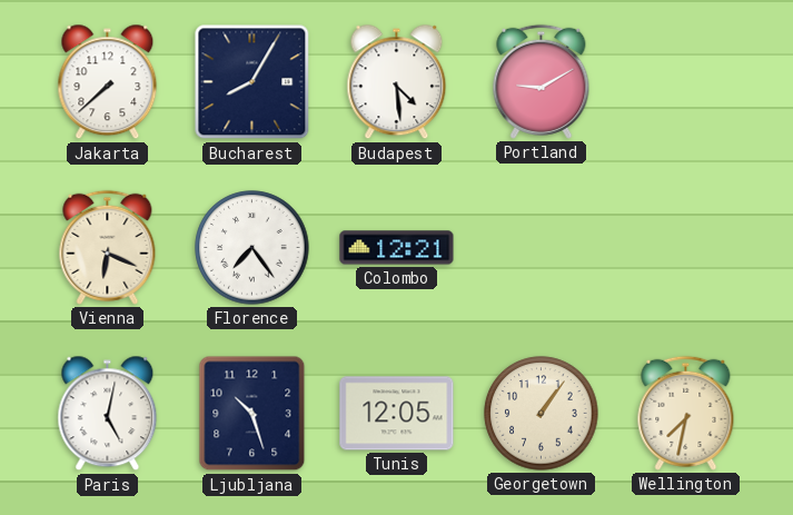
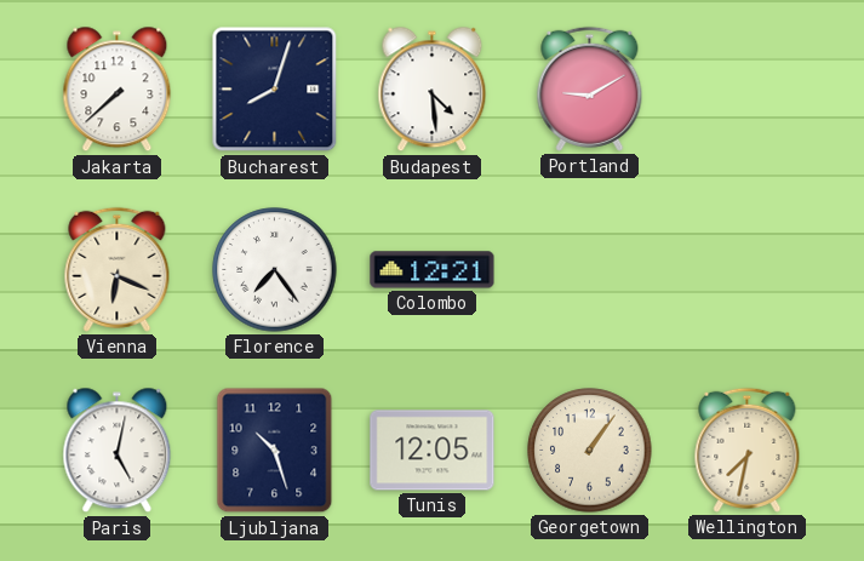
Bucharest: 8:05 -> 8:03
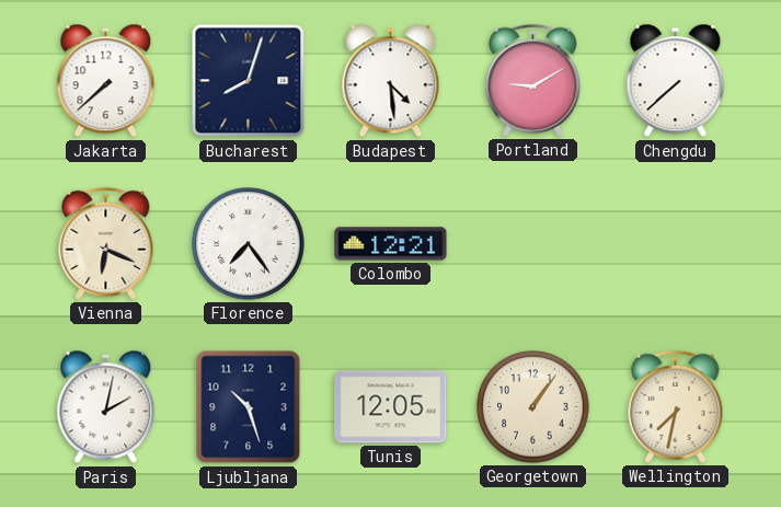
Chengdu: none -> 7:38
Paris: 5:02 -> 2:02
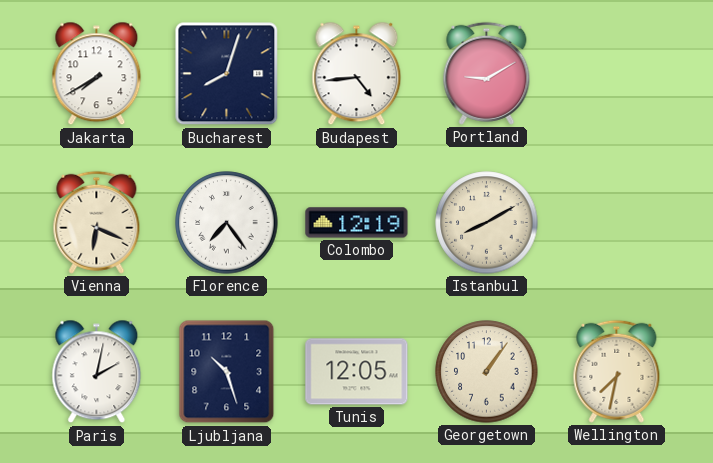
Jakarta: 7:38 -> 7:40
Budapest: 4:29 -> 4:44
Chengdu: 7:38 -> none
Colombo: 12:21 -> 12:19
Istanbul: none -> 8:10
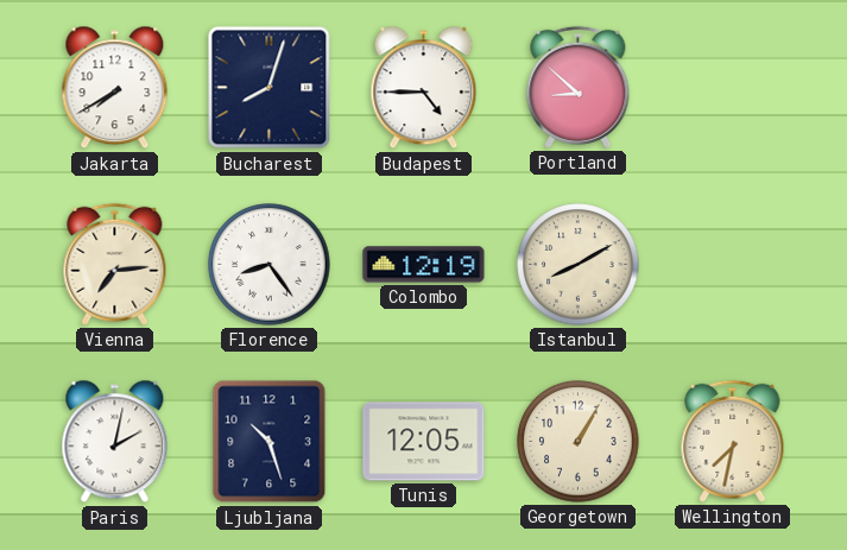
Budapest: 4:44 -> 4:45
Portland: 9:10 -> 8:52
Vienna: 6:19 -> 7:14
Florence: 7:24 -> 8:24
Georgetown: 1:06 -> 1:05
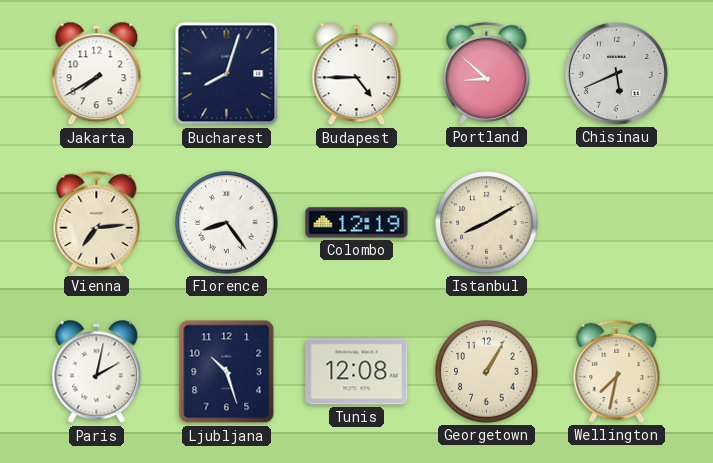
Chisinau: none -> 5:41
Tunis: 12:05 -> 12:08
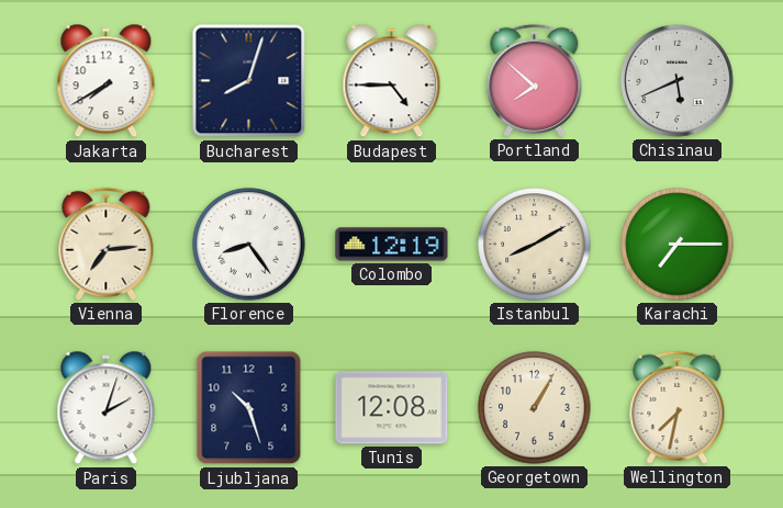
Portland: 8:52 -> 7:52
Karachi: none -> 7:15
Paris: 2:02 -> 2:03
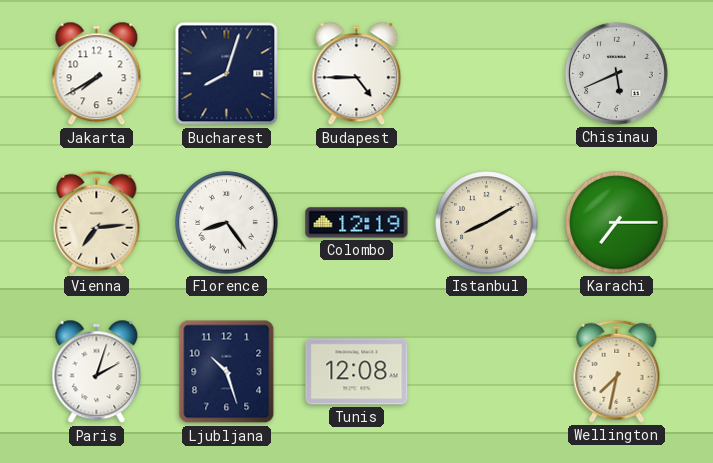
Portland: 7:52 -> none
Georgetown: 1:05 -> none
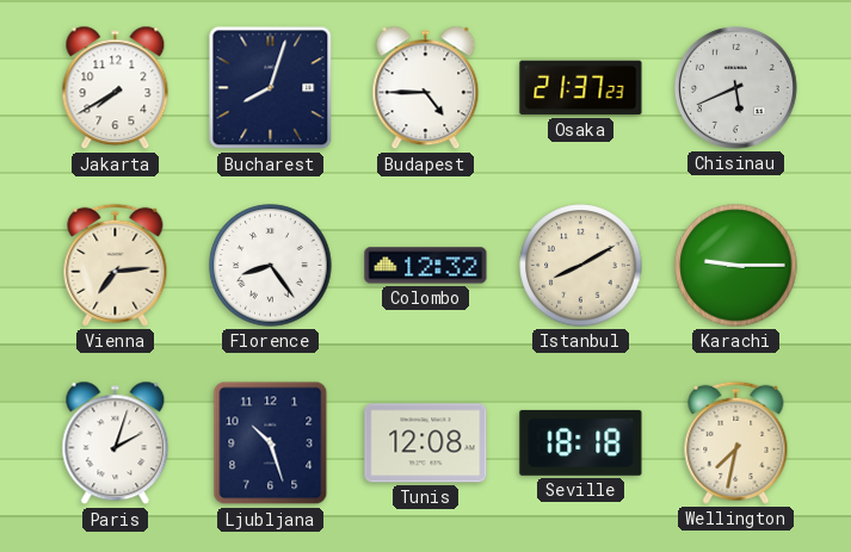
Osaka: none -> 21:37
Colombo: 12:19 -> 12:32
Karachi: 7:15 -> 9:15
Seville: none -> 18:18
